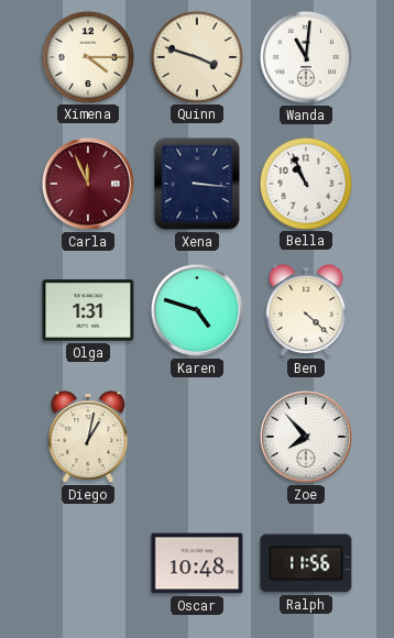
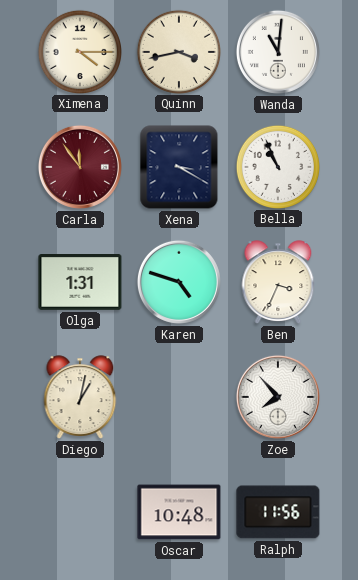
Quinn: 3:48 -> 3:43
Carla: 11:56 -> 11:54
Xena: 3:16 -> 3:20
Ben: 4:22 -> 3:34
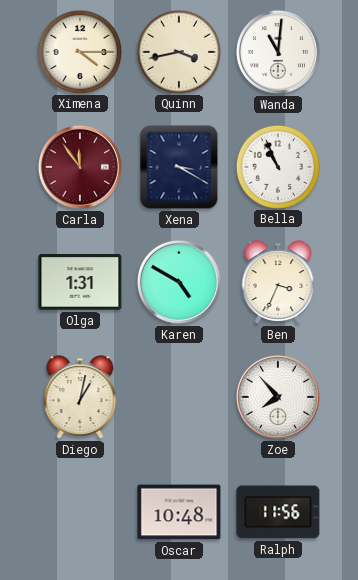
Karen: 4:48 -> 4:50
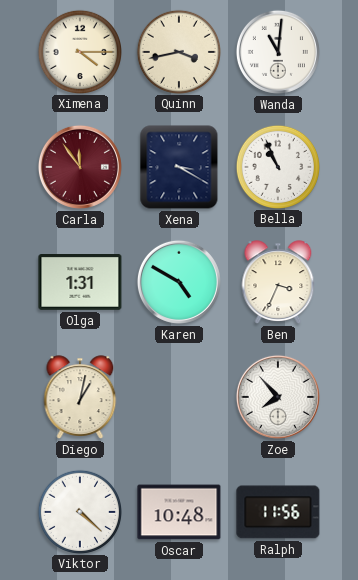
Viktor: none -> 4:22
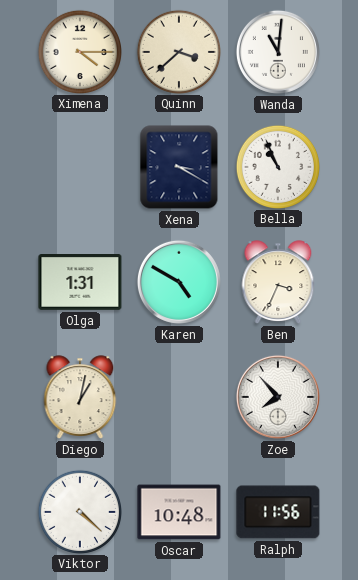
Quinn: 3:43 -> 3:38
Carla: 11:54 -> none
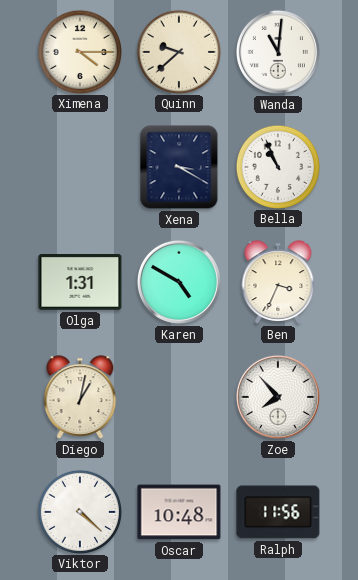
Quinn: 3:38 -> 9:38
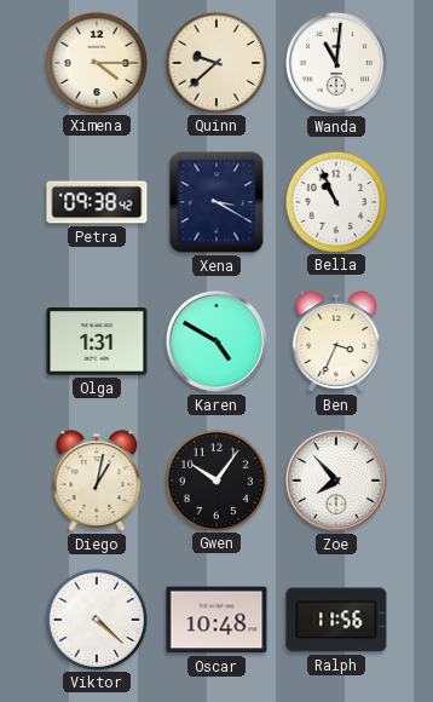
Petra: none -> 09:38
Gwen: none -> 10:06
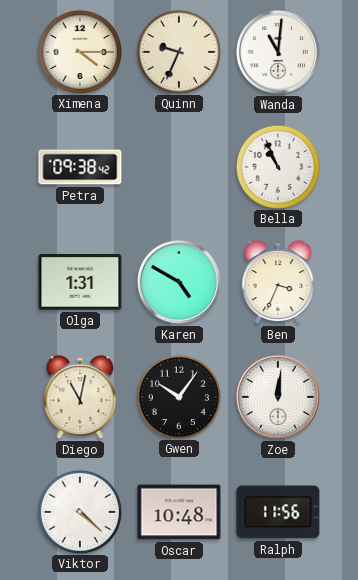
Quinn: 9:38 -> 9:34
Xena: 3:20 -> none
Diego: 1:02 -> 11:02
Zoe: 7:53 -> 12:01
